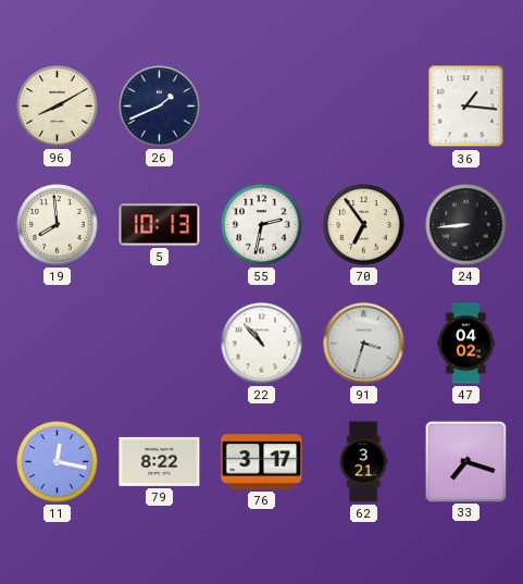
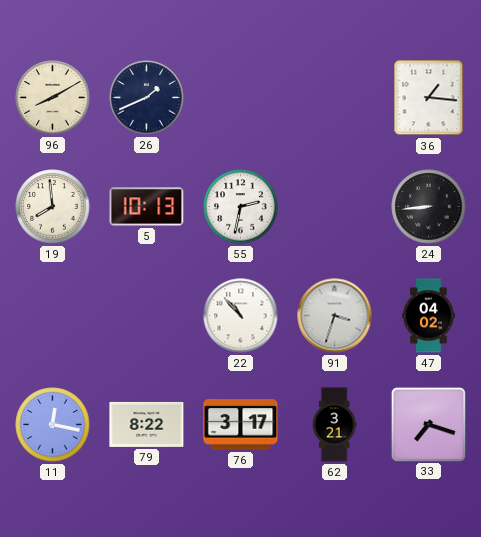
70: 6:54 -> none
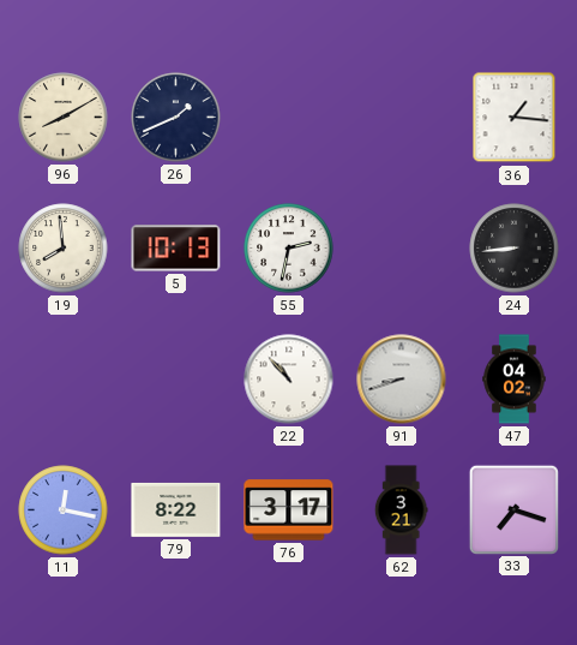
91: 3:33 -> 8:42
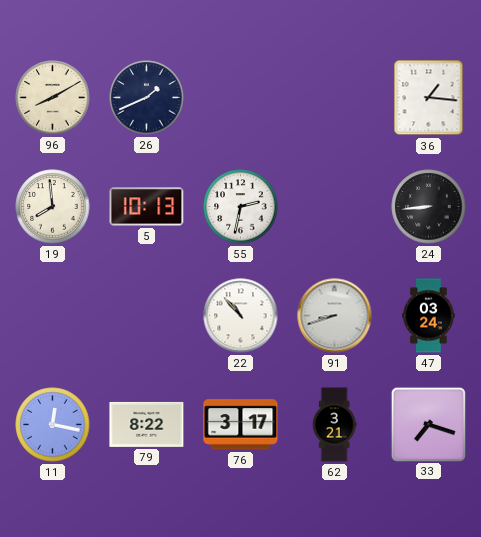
47: 04:02 -> 03:24
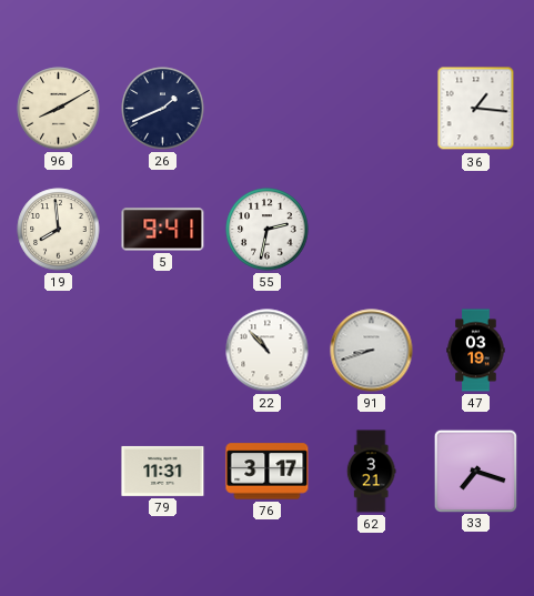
5: 10:13 -> 9:41
24: 8:44 -> none
47: 03:24 -> 03:19
11: 12:17 -> none
79: 8:22 -> 11:31
